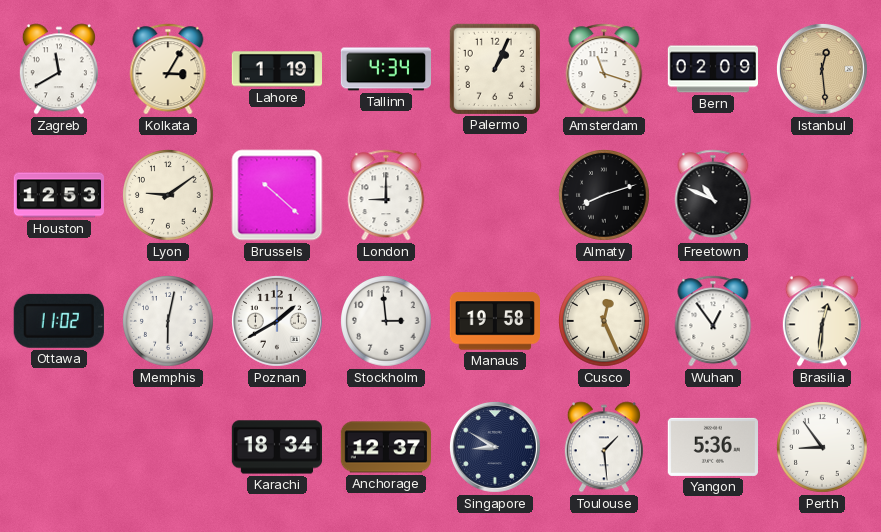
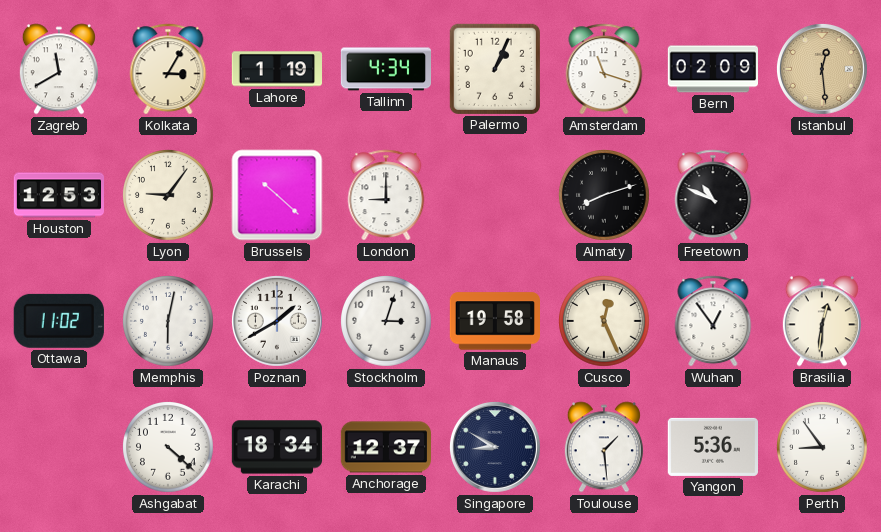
Lyon: 9:09 -> 9:06
Stockholm: 2:59 -> 3:03
Ashgabat: none -> 4:22
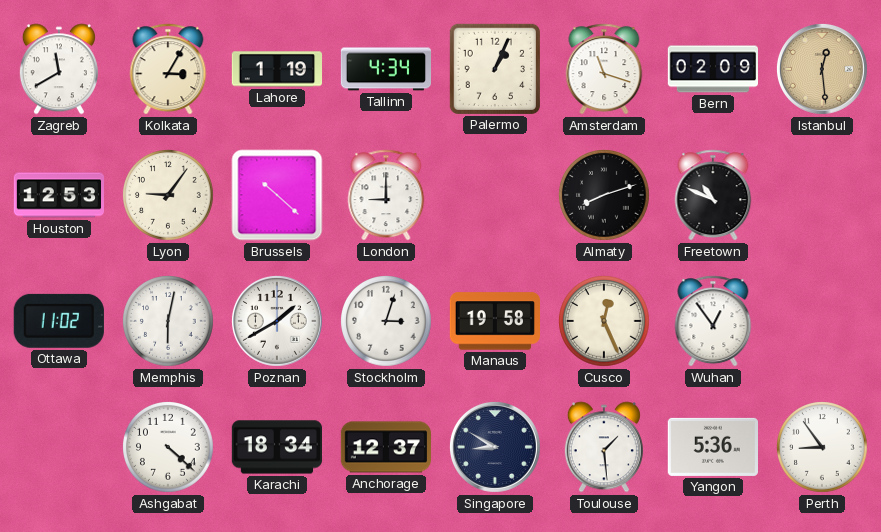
Brasilia: 12:31 -> none
